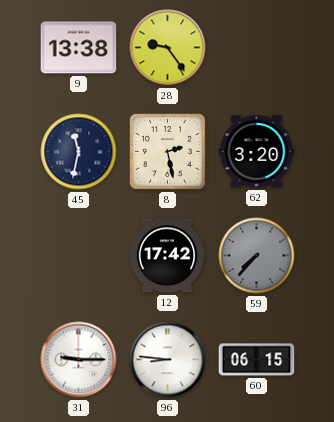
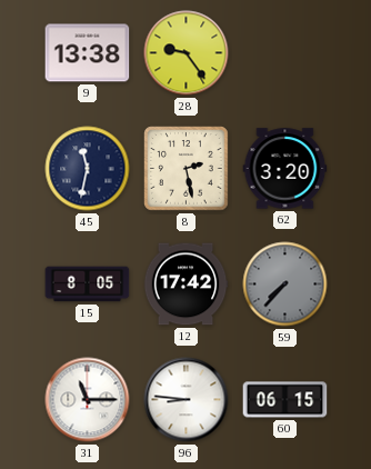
15: none -> 8:05
31: 9:15 -> 11:15
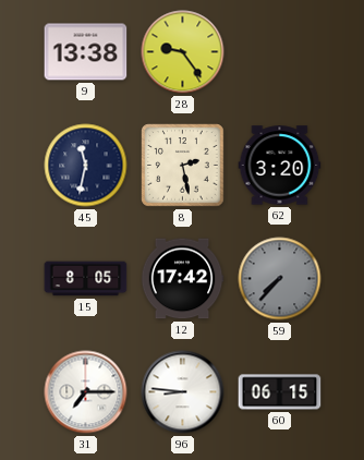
31: 11:15 -> 7:15
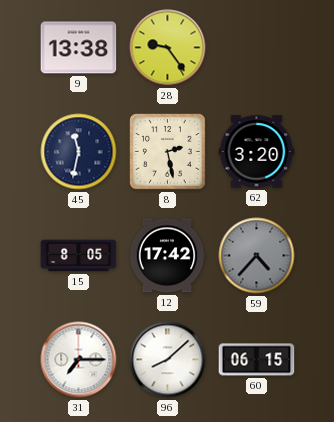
59: 7:37 -> 4:37
96: 8:46 -> 8:08
